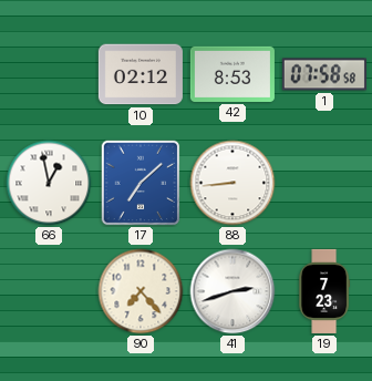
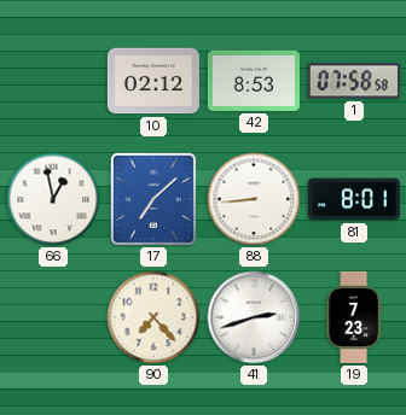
81: none -> 8:01
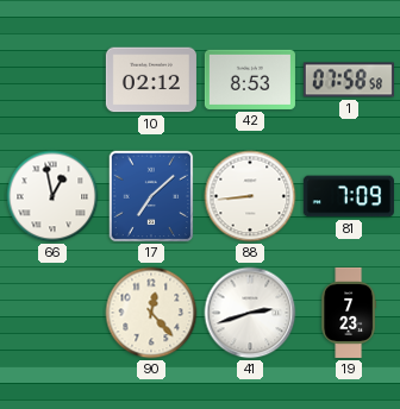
81: 8:01 -> 7:09
90: 7:23 -> 12:23
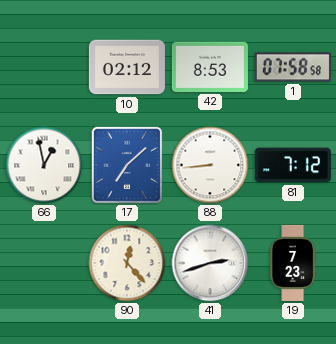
81: 7:09 -> 7:12
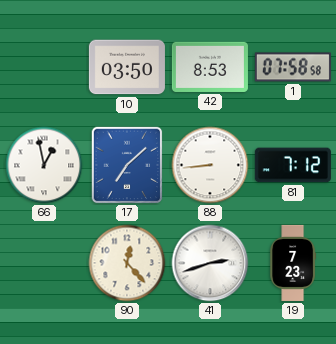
10: 02:12 -> 03:50
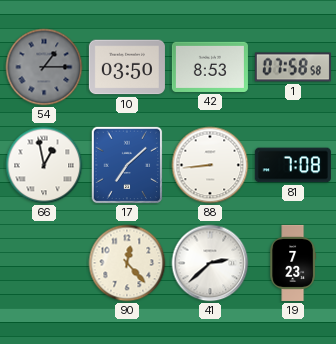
54: none -> 1:15
81: 7:12 -> 7:08
41: 2:42 -> 2:38
